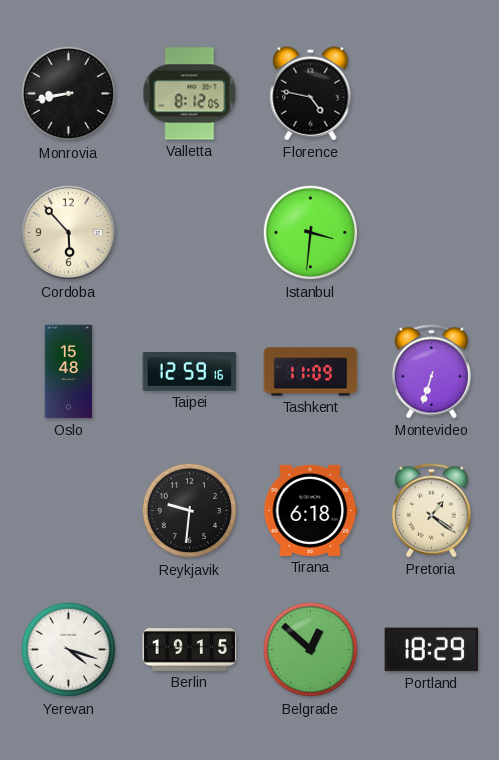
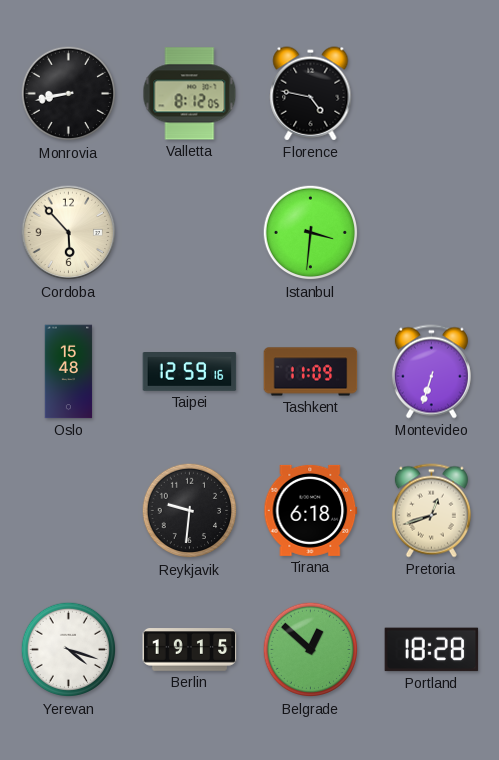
Pretoria: 1:21 -> 12:42
Portland: 18:29 -> 18:28
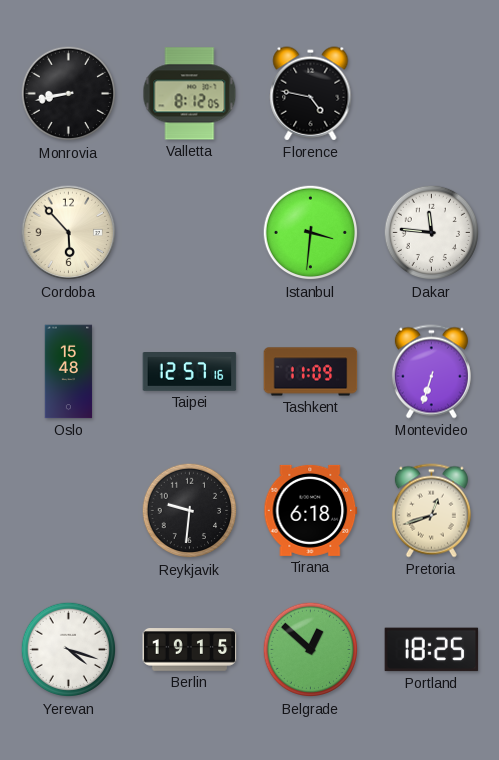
Dakar: none -> 11:46
Taipei: 12:59 -> 12:57
Portland: 18:28 -> 18:25
